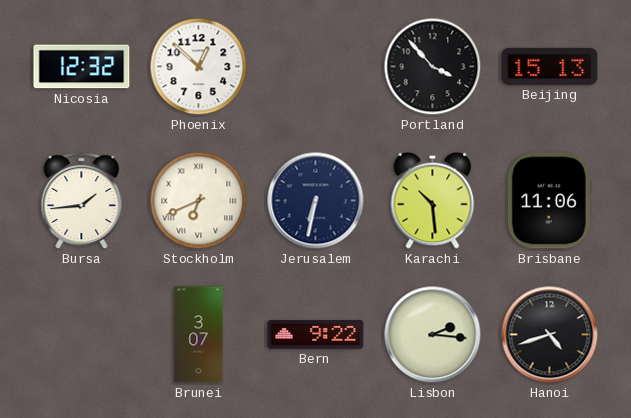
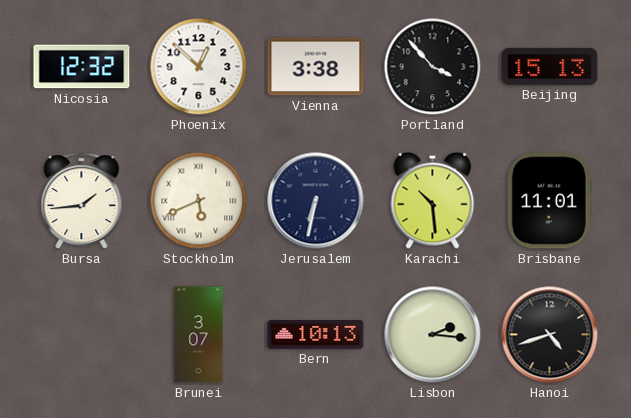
Vienna: none -> 3:38
Stockholm: 6:41 -> 5:41
Brisbane: 11:06 -> 11:01
Bern: 9:22 -> 10:13
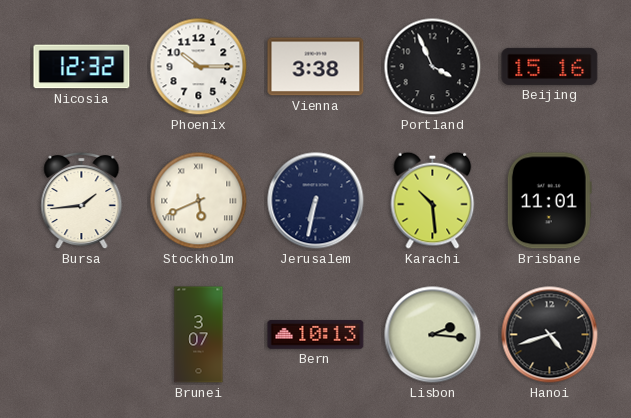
Phoenix: 12:52 -> 10:15
Portland: 3:53 -> 3:56
Beijing: 15:13 -> 15:16
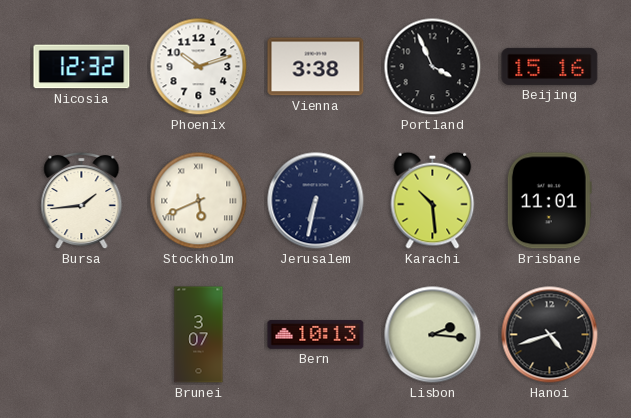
Phoenix: 10:15 -> 10:12
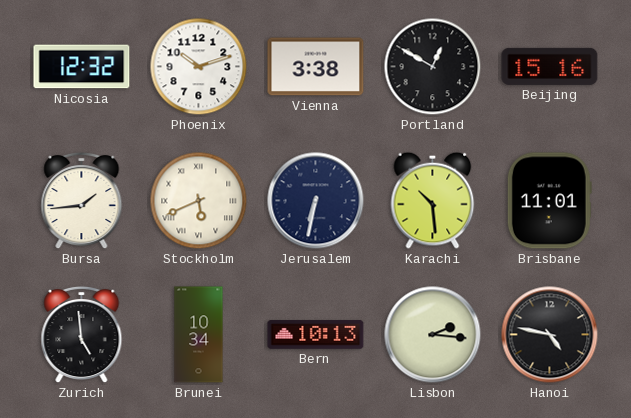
Portland: 3:56 -> 12:50
Zurich: none -> 4:59
Brunei: 3:07 -> 10:34
Hanoi: 4:42 -> 4:47
